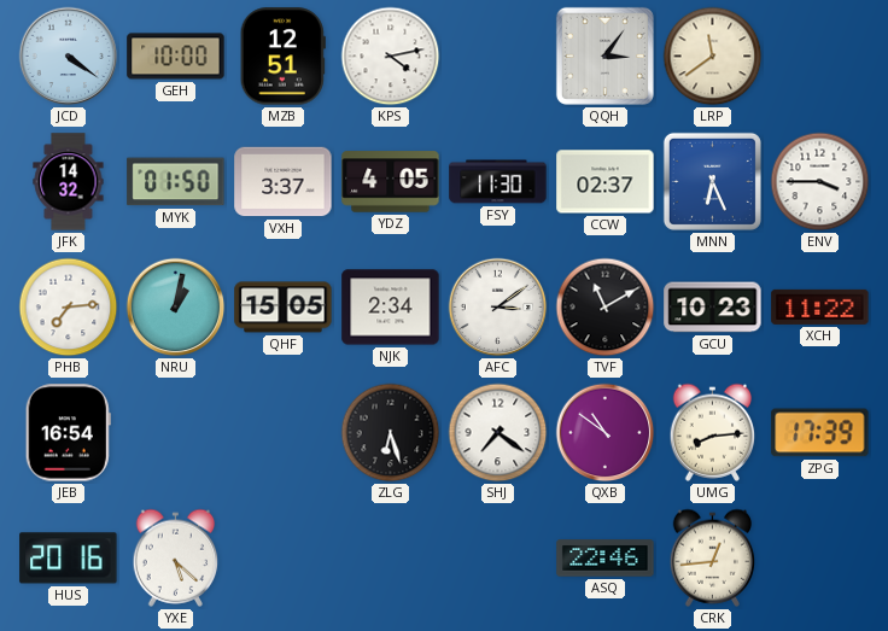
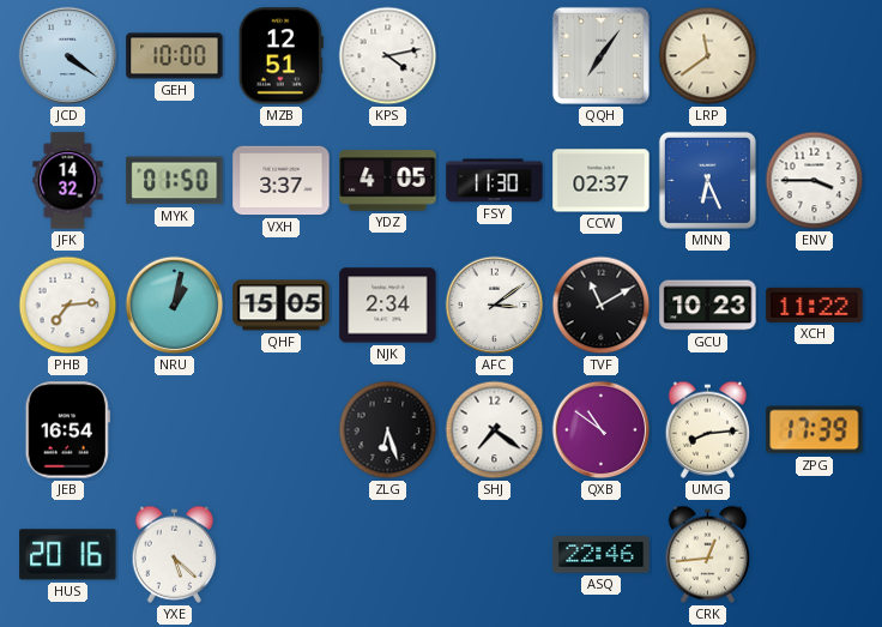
QQH: 3:06 -> 7:06
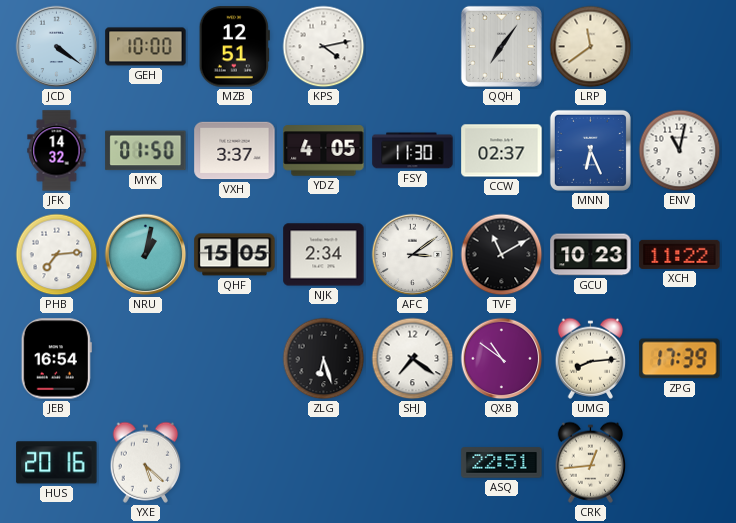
ENV: 3:45 -> 11:02
ASQ: 22:46 -> 22:51
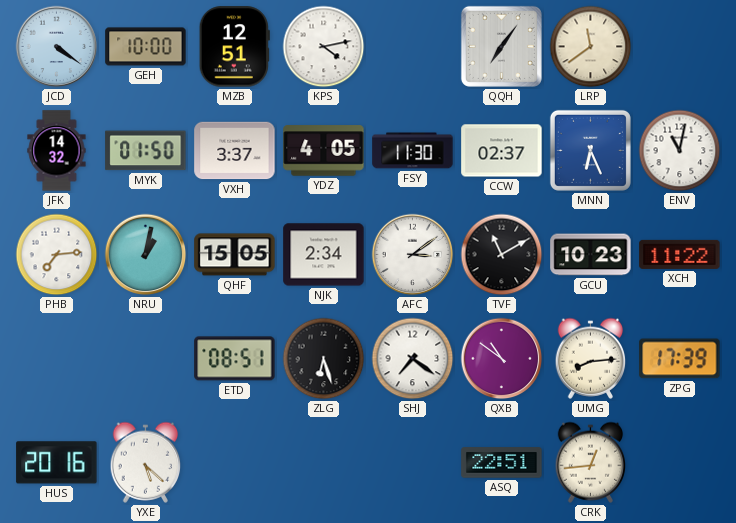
JEB: 16:54 -> none
ETD: none -> 08:51
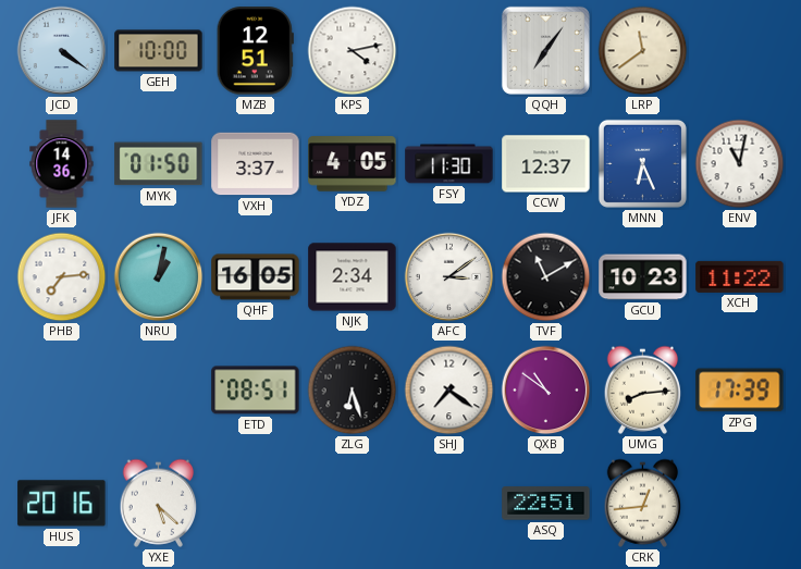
JFK: 14:32 -> 14:36
CCW: 02:37 -> 12:37
QHF: 15:05 -> 16:05
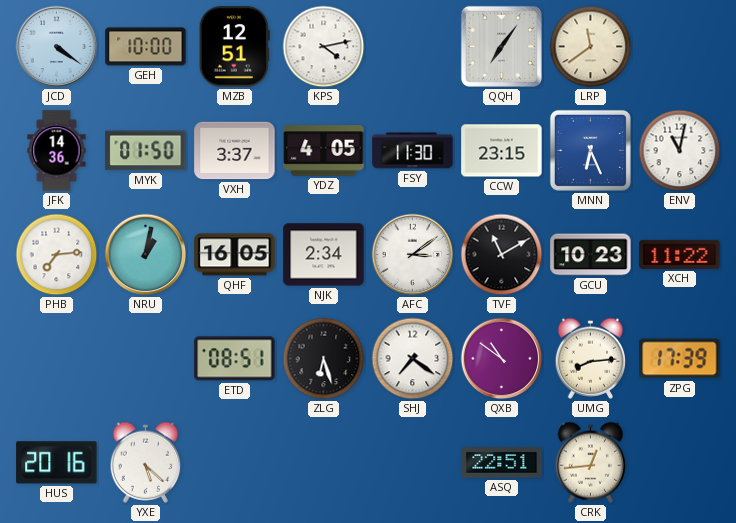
CCW: 12:37 -> 23:15
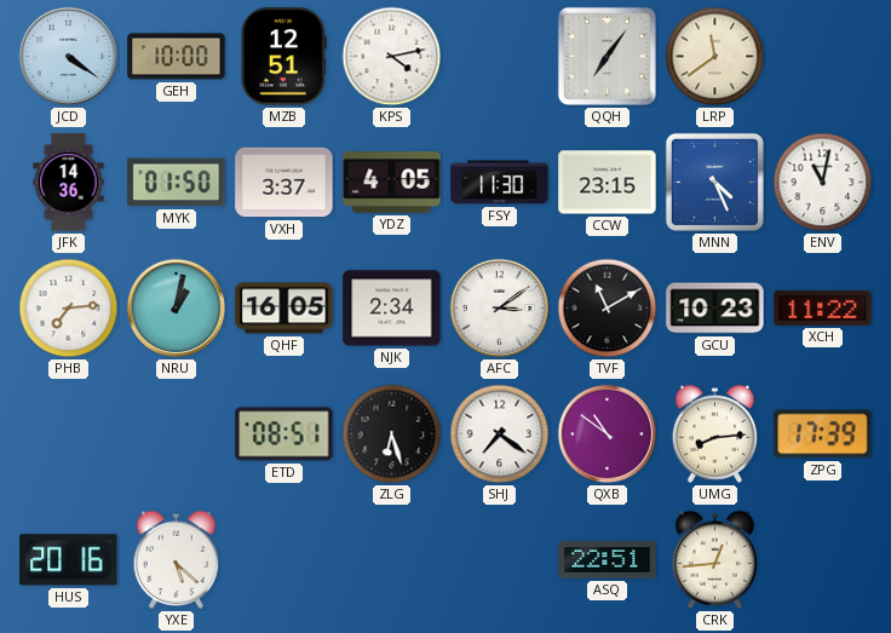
MNN: 6:26 -> 4:26
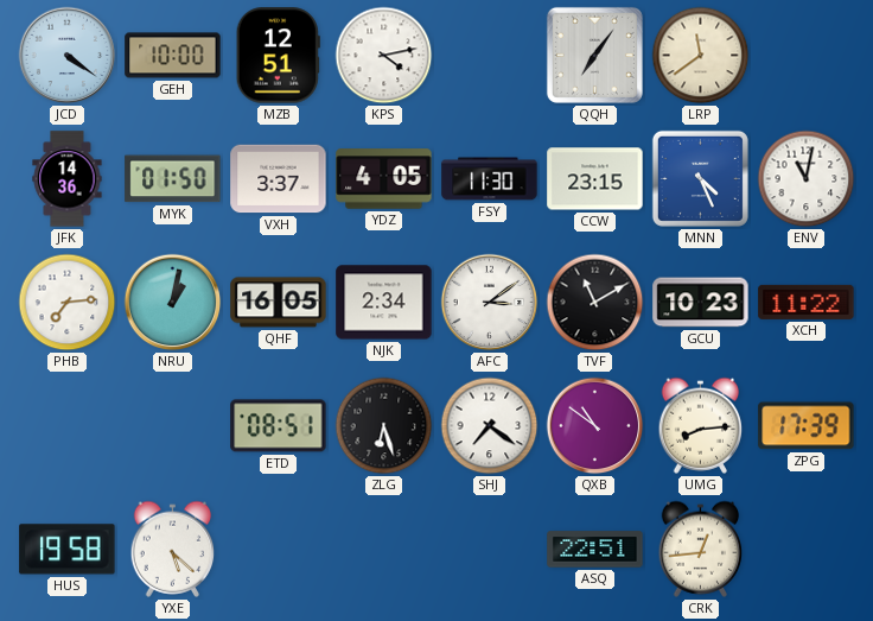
HUS: 20:16 -> 19:58
